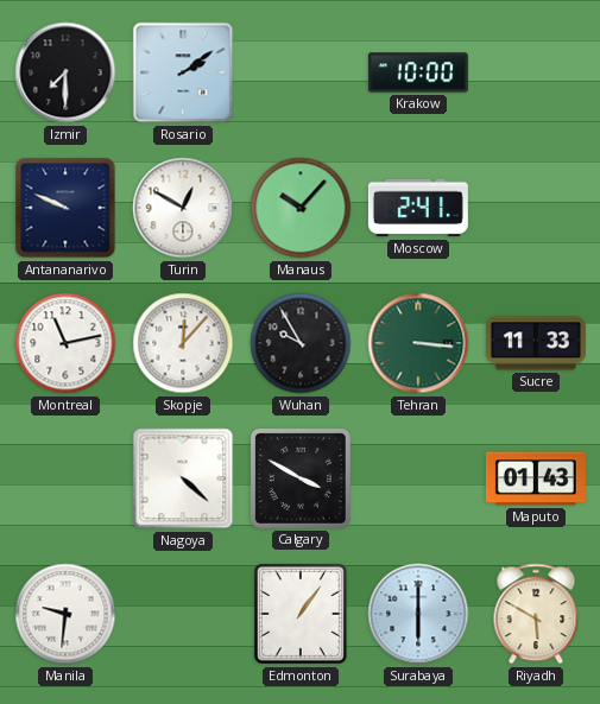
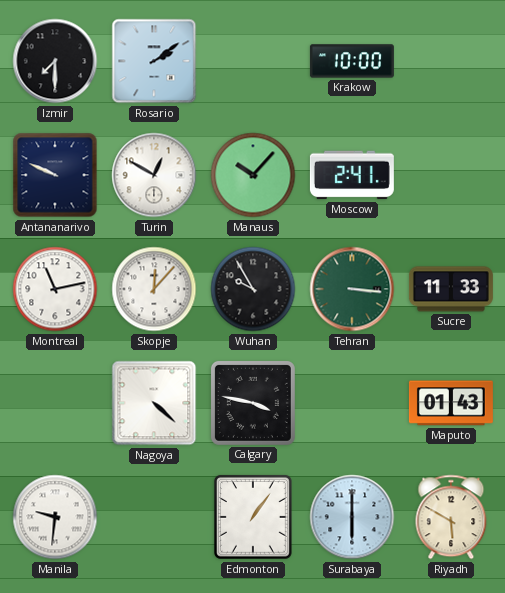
Calgary: 3:50 -> 3:47
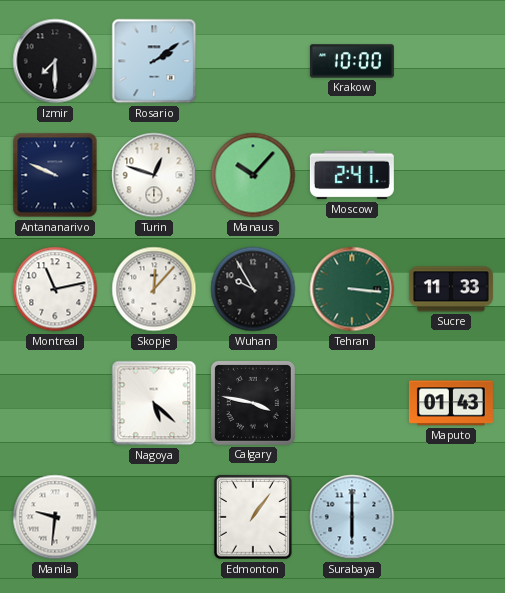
Turin: 12:50 -> 12:48
Nagoya: 4:22 -> 5:22
Riyadh: 5:50 -> none
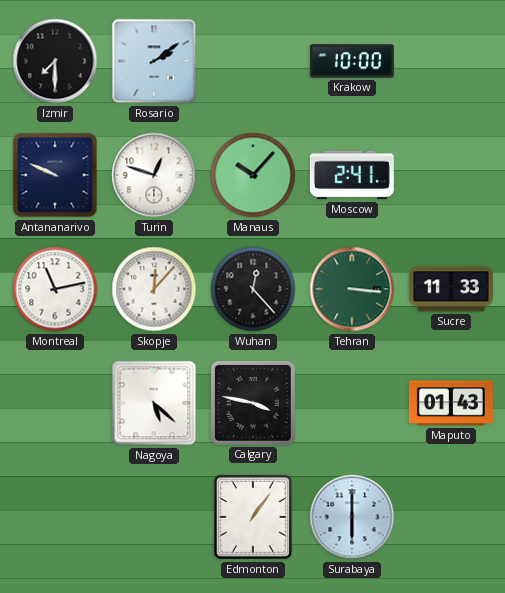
Wuhan: 9:55 -> 12:23
Manila: 9:31 -> none
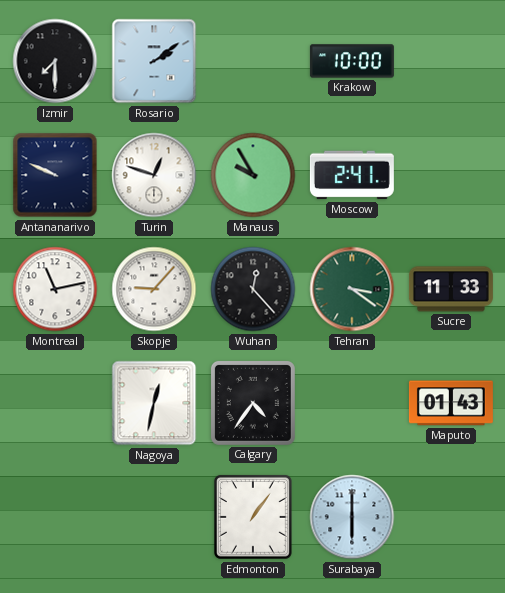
Manaus: 10:07 -> 9:55
Skopje: 12:07 -> 9:07
Tehran: 3:16 -> 3:21
Nagoya: 5:22 -> 12:32
Calgary: 3:47 -> 4:36
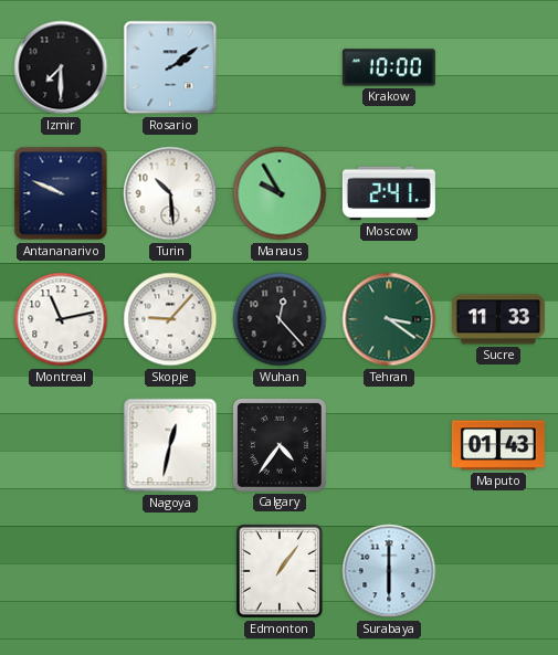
Turin: 12:48 -> 10:29
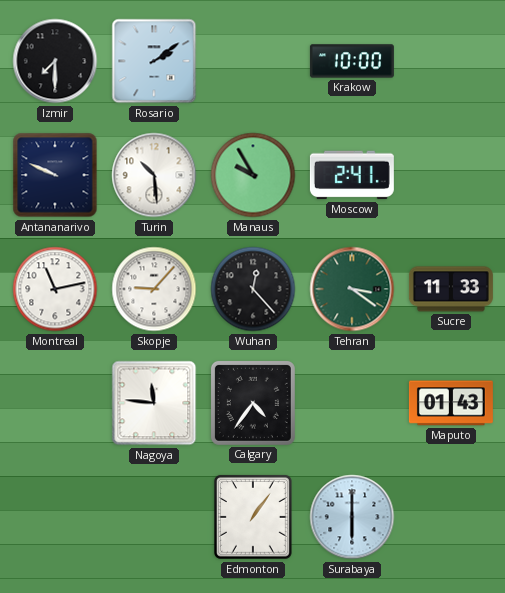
Nagoya: 12:32 -> 11:46
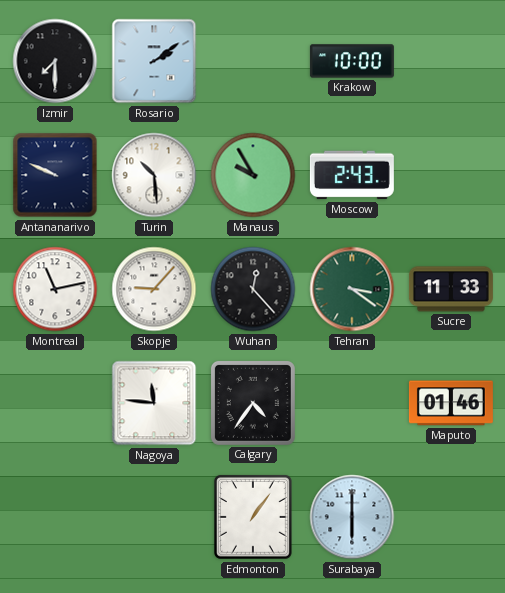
Moscow: 2:41 -> 2:43
Maputo: 01:43 -> 01:46
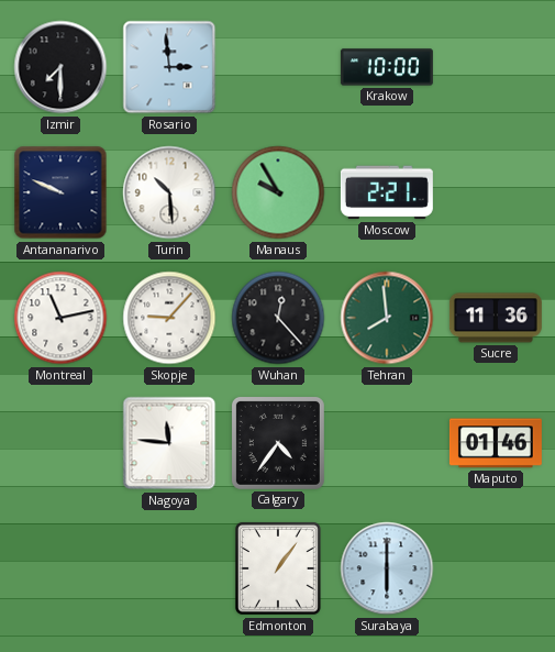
Rosario: 2:09 -> 2:59
Moscow: 2:43 -> 2:21
Tehran: 3:21 -> 7:59
Sucre: 11:33 -> 11:36
